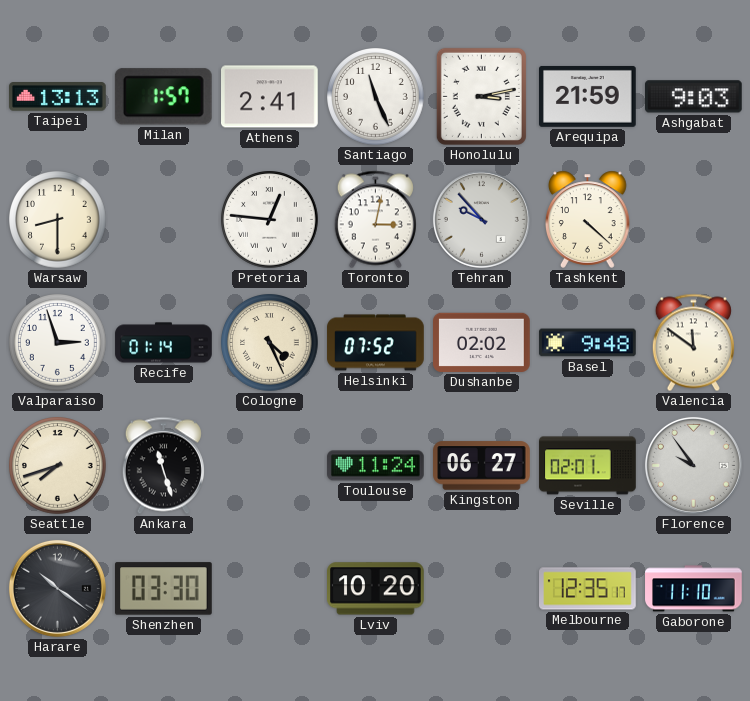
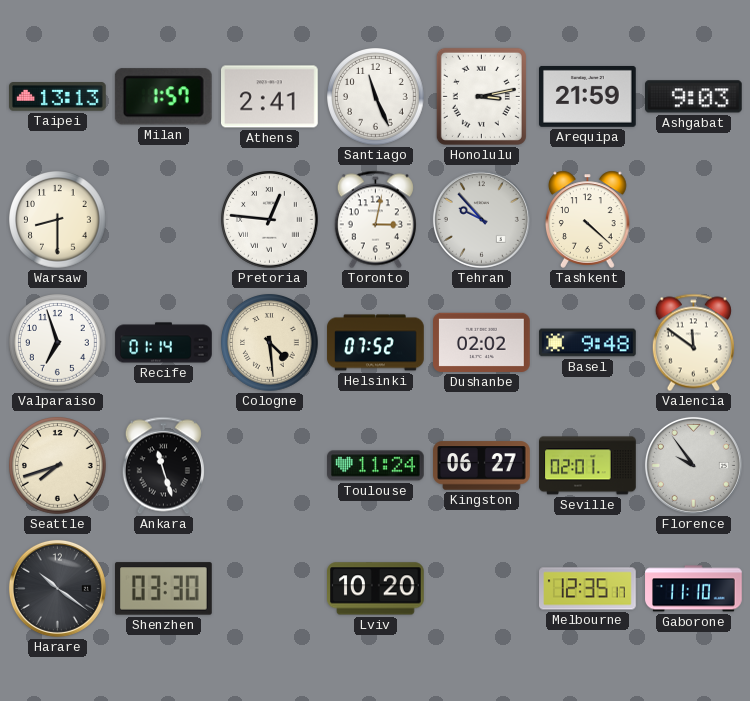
Valparaiso: 2:57 -> 6:57
Cologne: 4:26 -> 4:29
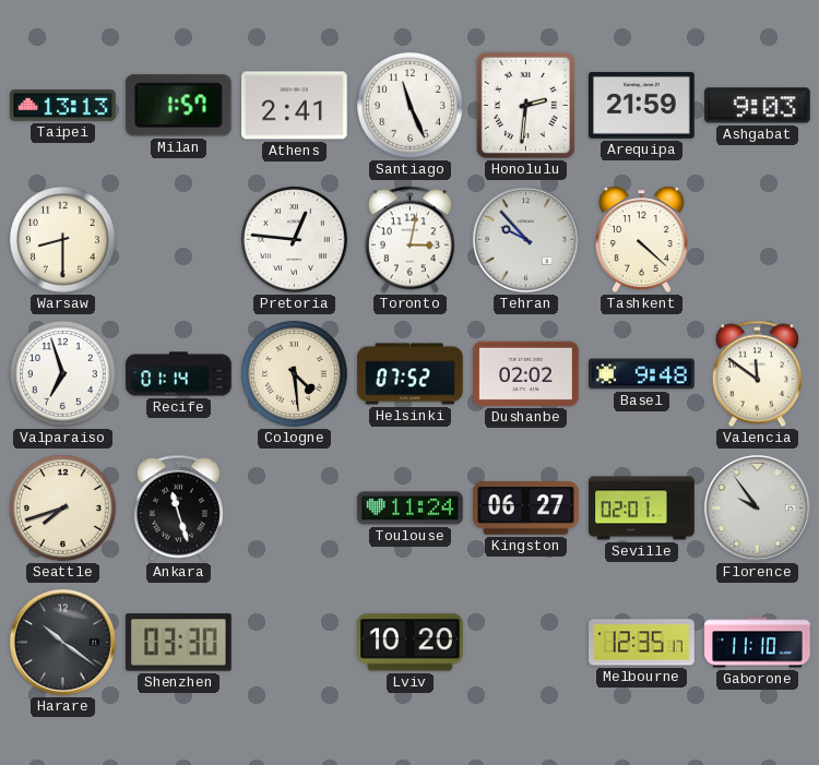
Honolulu: 3:13 -> 2:31
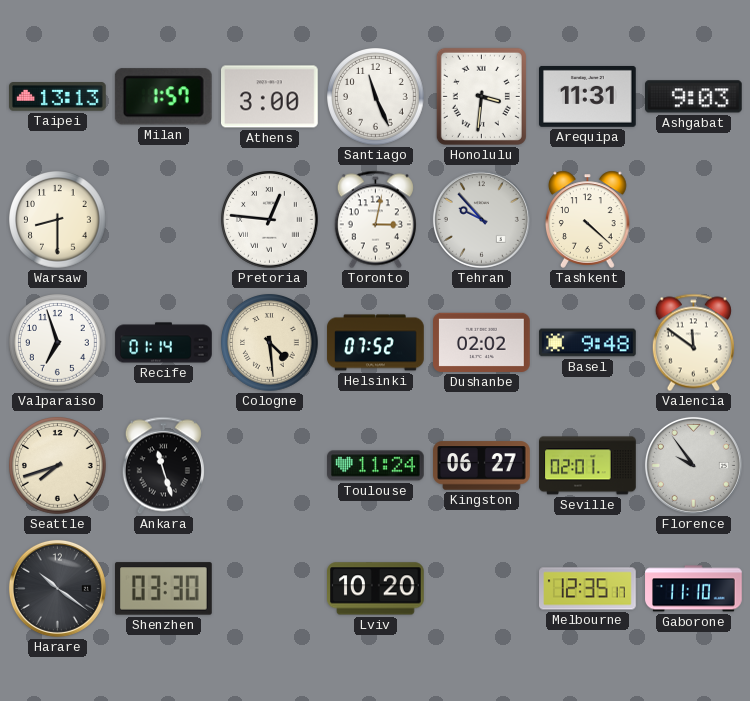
Athens: 2:41 -> 3:00
Honolulu: 2:31 -> 3:31
Arequipa: 21:59 -> 11:31
